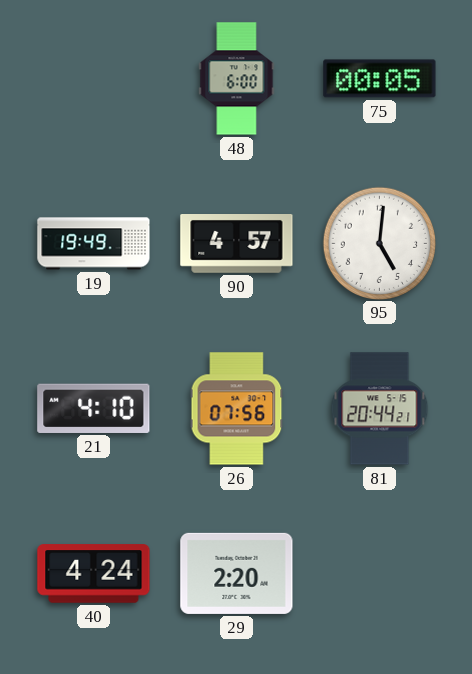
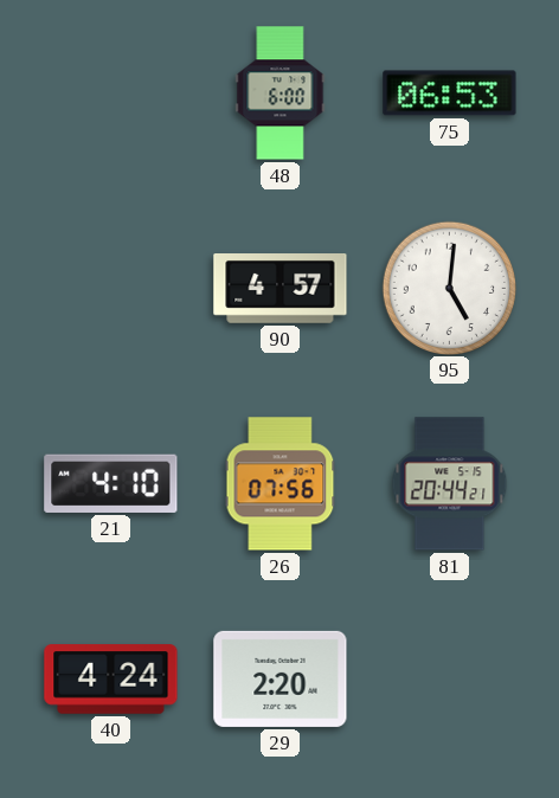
75: 00:05 -> 06:53
19: 19:49 -> none
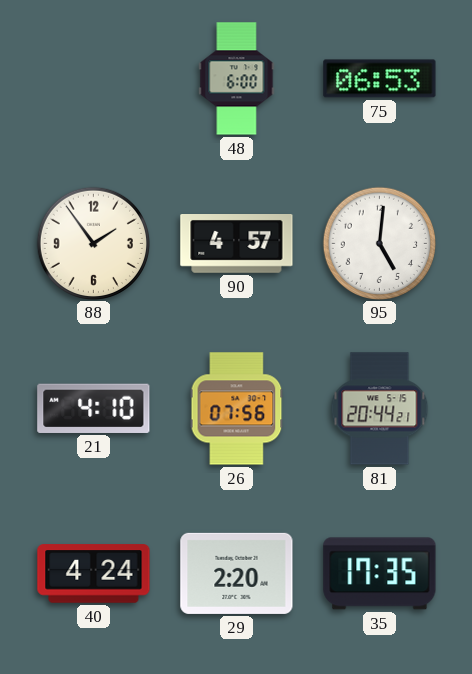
88: none -> 1:54
35: none -> 17:35
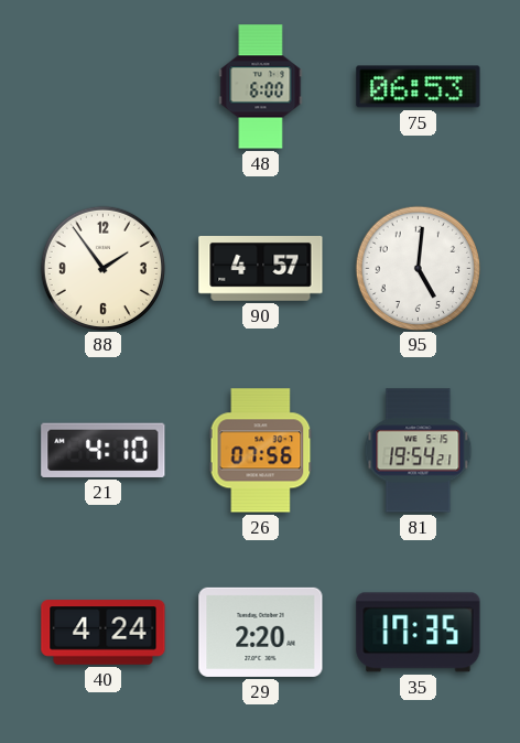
81: 20:44 -> 19:54
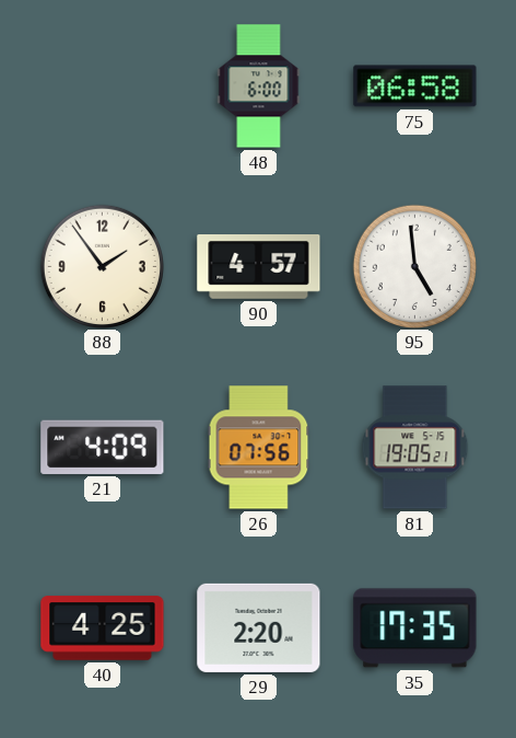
75: 06:53 -> 06:58
95: 5:01 -> 4:59
21: 4:10 -> 4:09
81: 19:54 -> 19:05
40: 4:24 -> 4:25
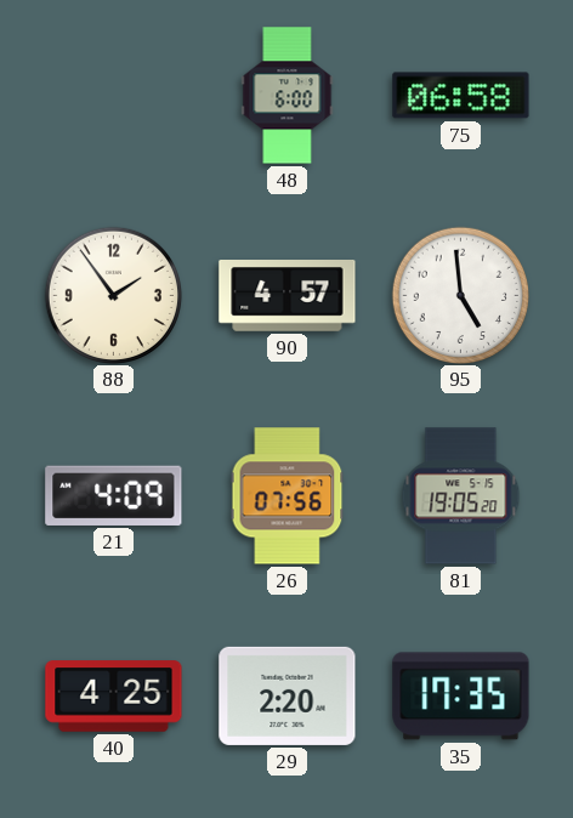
81: 19:05:21 -> 19:05:20
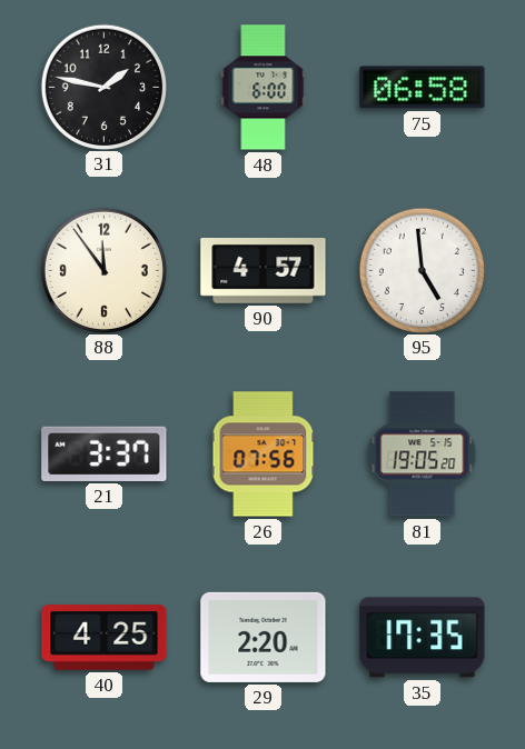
31: none -> 1:47
88: 1:54 -> 11:54
21: 4:09 -> 3:37
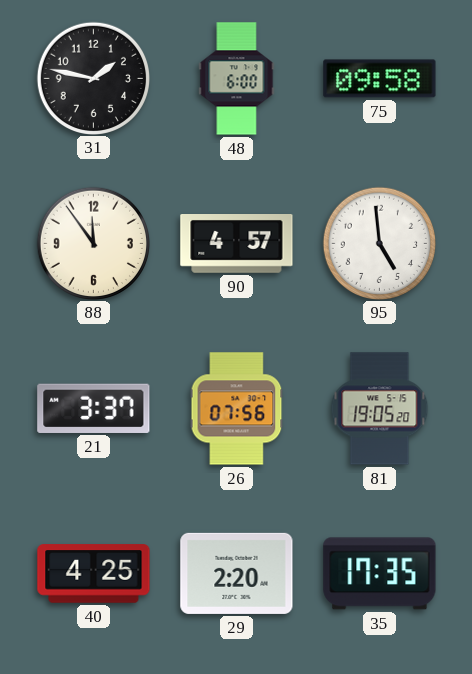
75: 06:58 -> 09:58
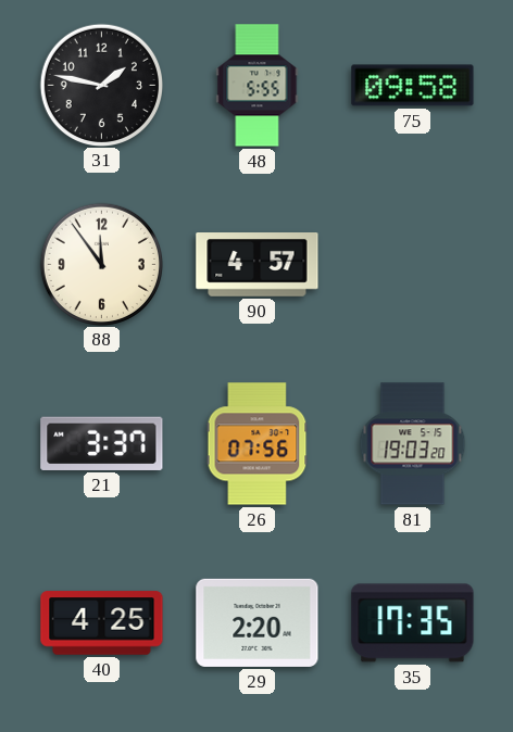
48: 6:00 -> 5:55
95: 4:59 -> none
81: 19:05 -> 19:03
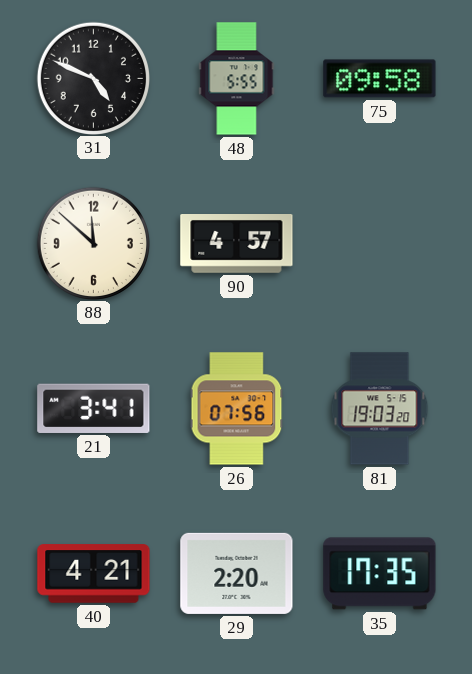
31: 1:47 -> 4:49
88: 11:54 -> 11:52
21: 3:37 -> 3:41
40: 4:25 -> 4:21
